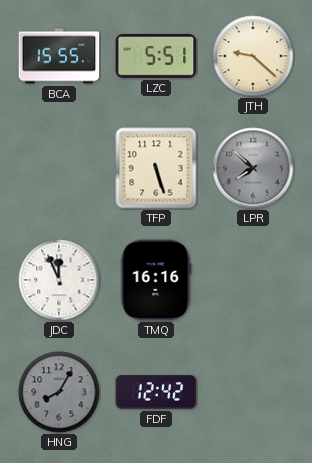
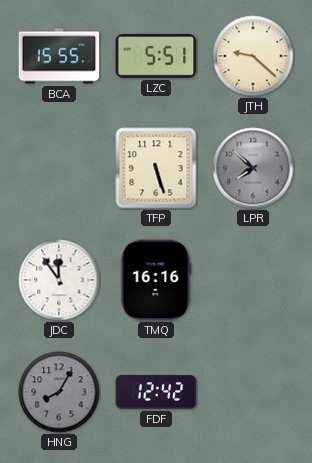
JDC: 11:56 -> 11:54
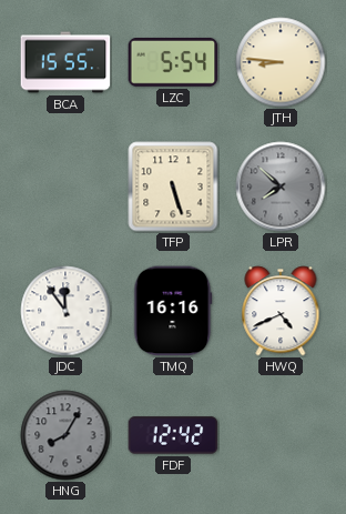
LZC: 5:51 -> 5:54
JTH: 9:22 -> 8:46
HWQ: none -> 4:41
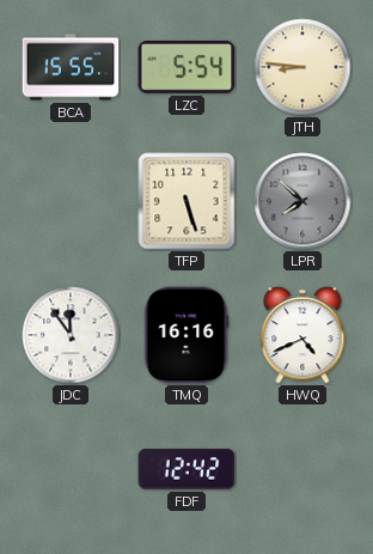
HNG: 8:05 -> none
